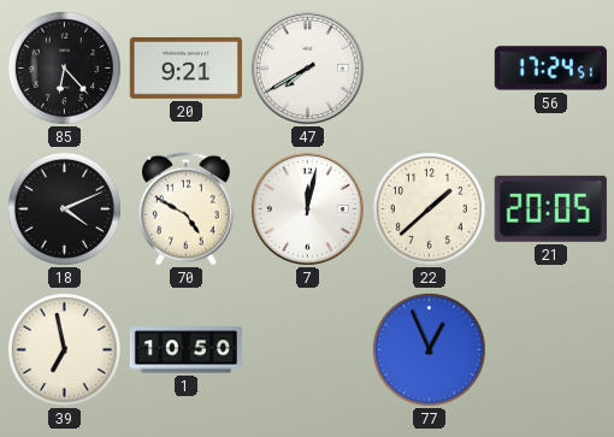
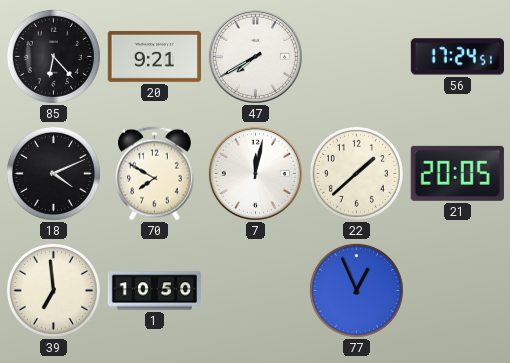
70: 4:50 -> 7:50
39: 6:58 -> 6:59
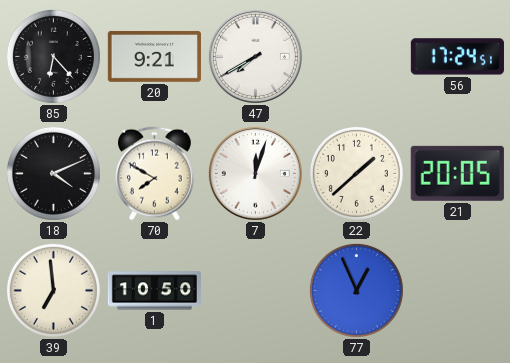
7: 12:02 -> 12:03
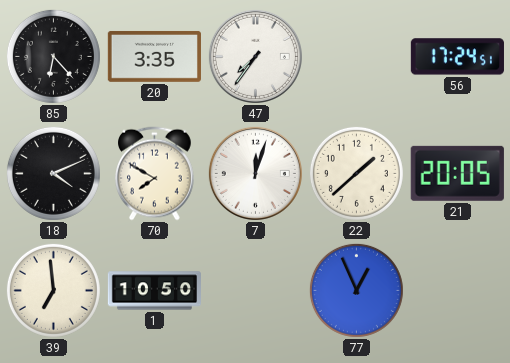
20: 9:21 -> 3:35
47: 7:40 -> 7:36
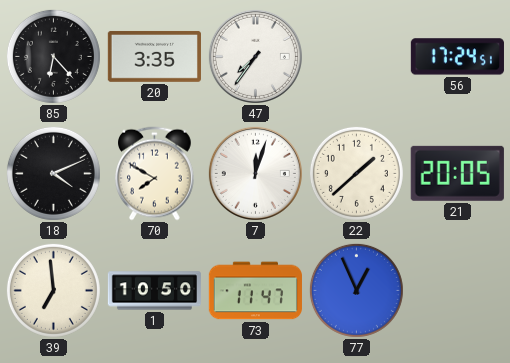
73: none -> 11:47
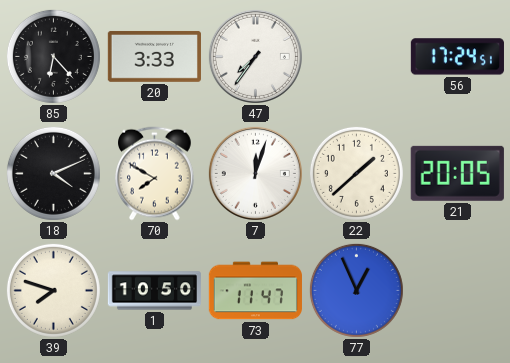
20: 3:35 -> 3:33
39: 6:59 -> 7:48
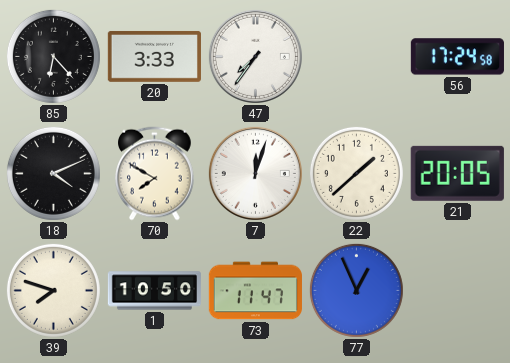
56: 17:24:51 -> 17:24:58
